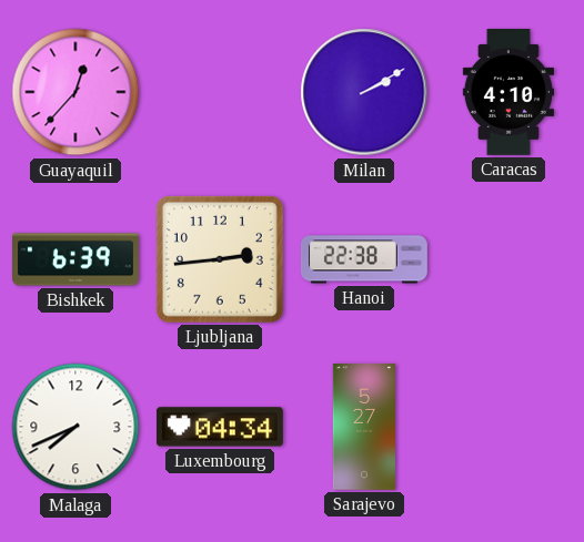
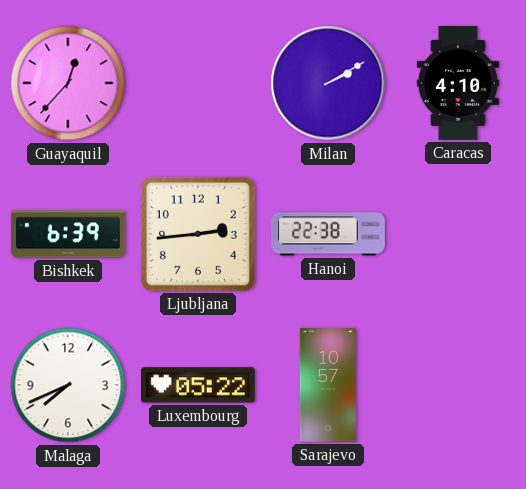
Luxembourg: 04:34 -> 05:22
Sarajevo: 5:27 -> 10:57
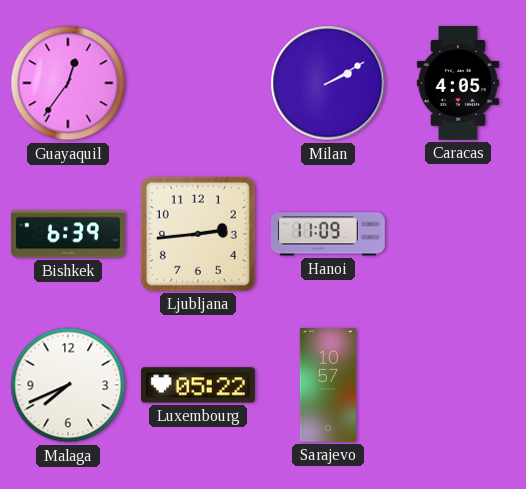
Guayaquil: 12:37 -> 12:36
Caracas: 4:10 -> 4:05
Hanoi: 22:38 -> 11:09
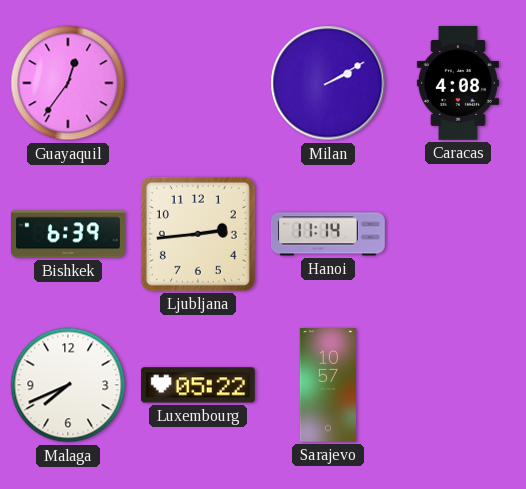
Caracas: 4:05 -> 4:08
Hanoi: 11:09 -> 11:14
